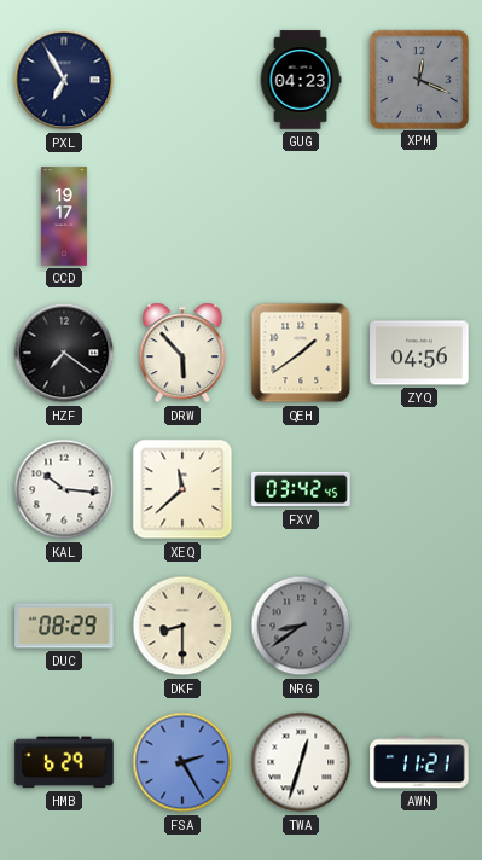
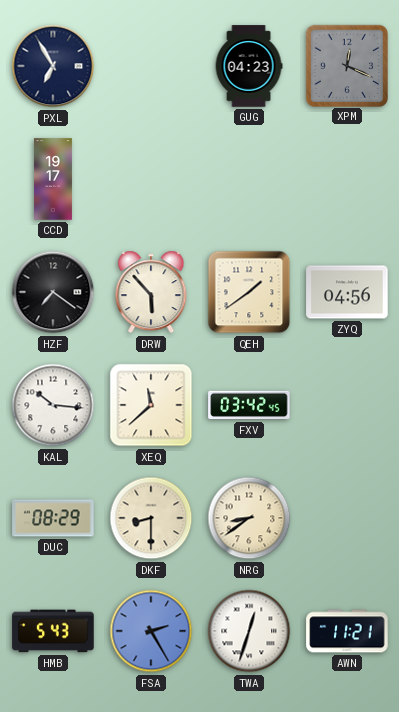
NRG dial: grey -> cream
HMB: 6:29 -> 5:43
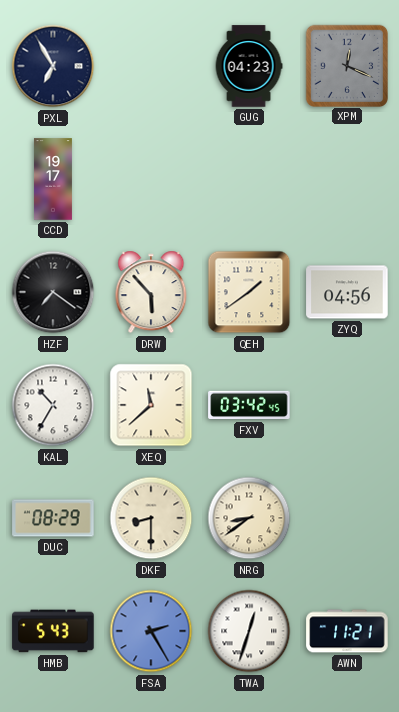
KAL: 10:16 -> 10:35
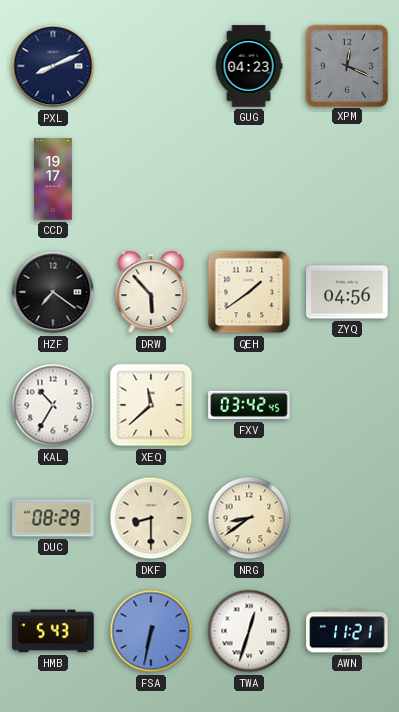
PXL: 6:55 -> 8:11
FSA: 2:25 -> 6:32
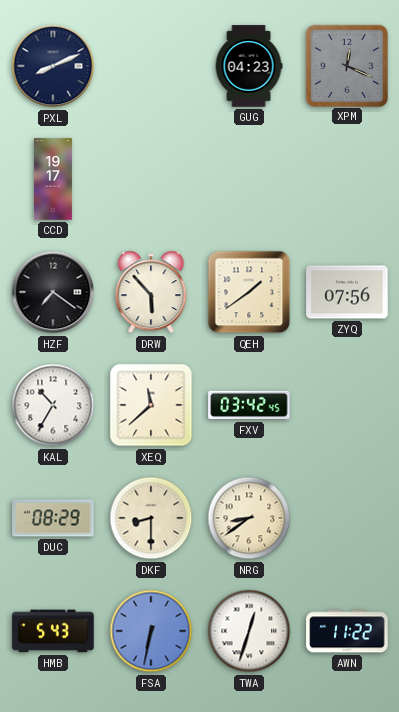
ZYQ: 04:56 -> 07:56
AWN: 11:21 -> 11:22
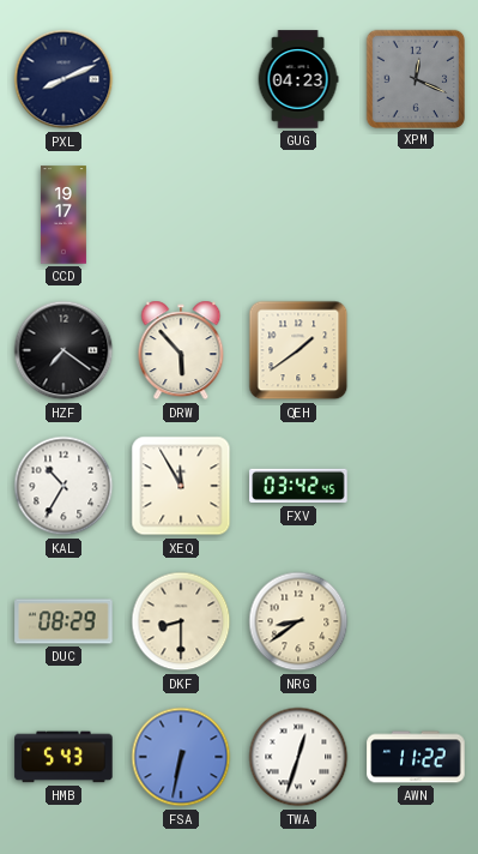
ZYQ: 07:56 -> none
XEQ: 11:38 -> 11:55
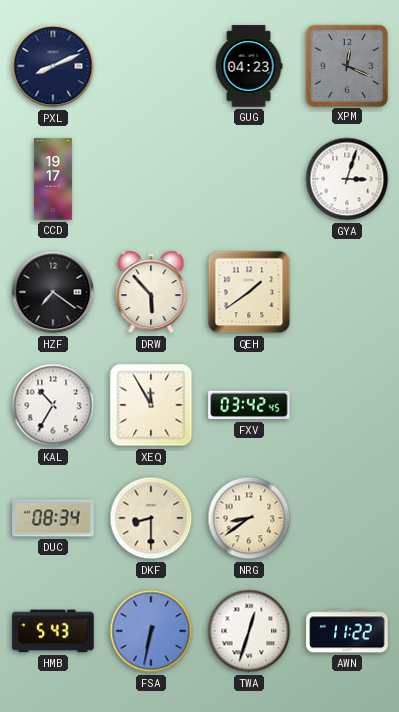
GYA: none -> 3:03
DUC: 08:29 -> 08:34
